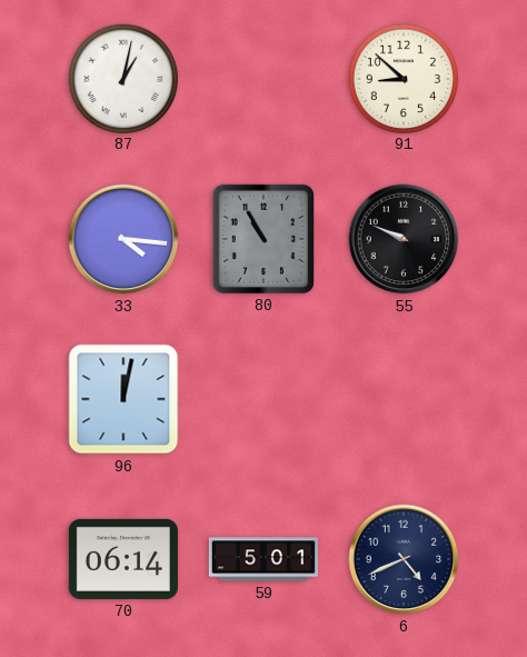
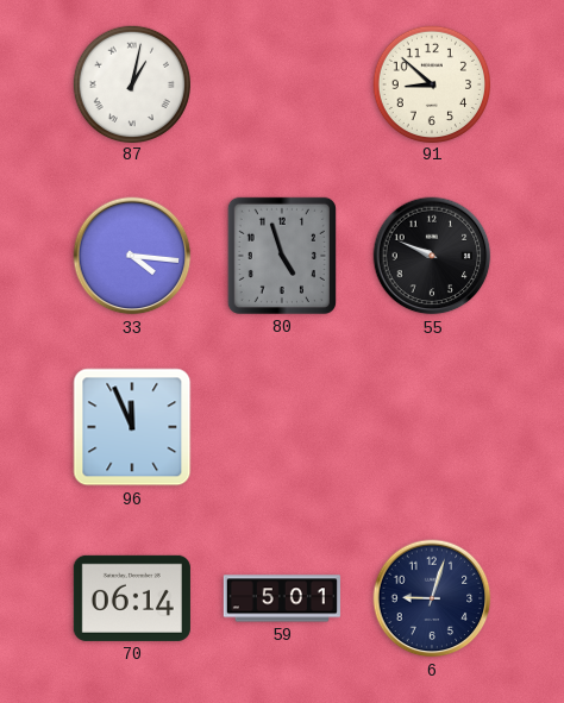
80: 10:55 -> 4:57
96: 12:02 -> 11:56
6: 4:41 -> 9:03
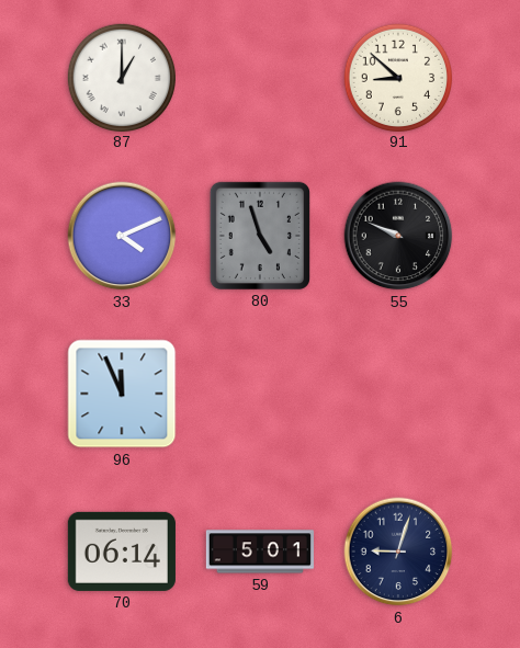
87: 1:02 -> 1:00
33: 4:16 -> 4:11
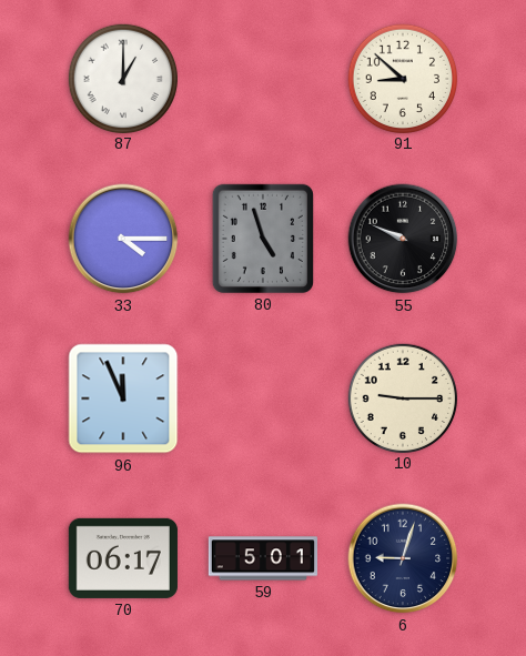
33: 4:11 -> 4:15
10: none -> 9:15
70: 06:14 -> 06:17
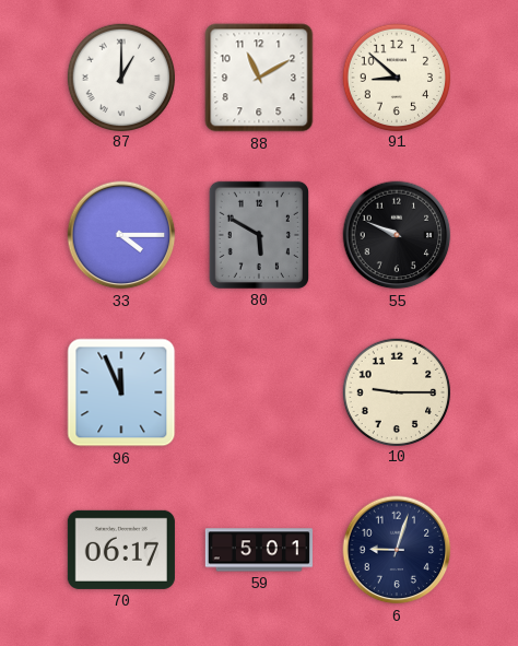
88: none -> 11:10
80: 4:57 -> 5:50
